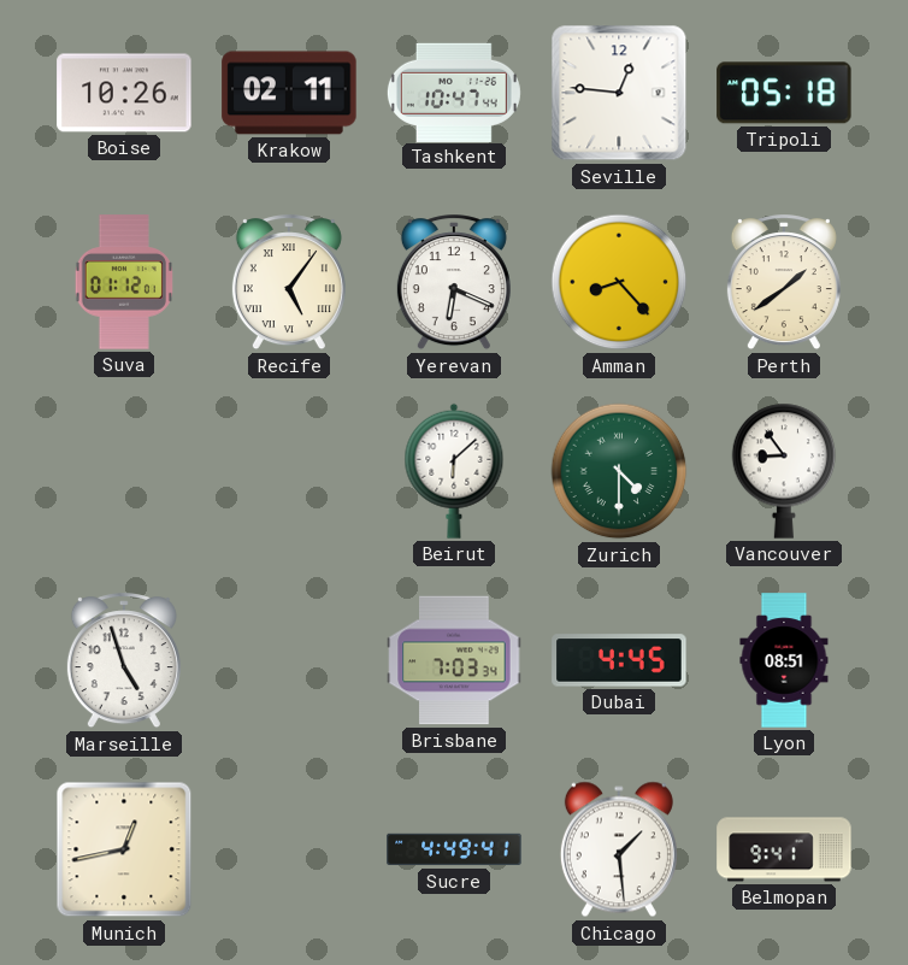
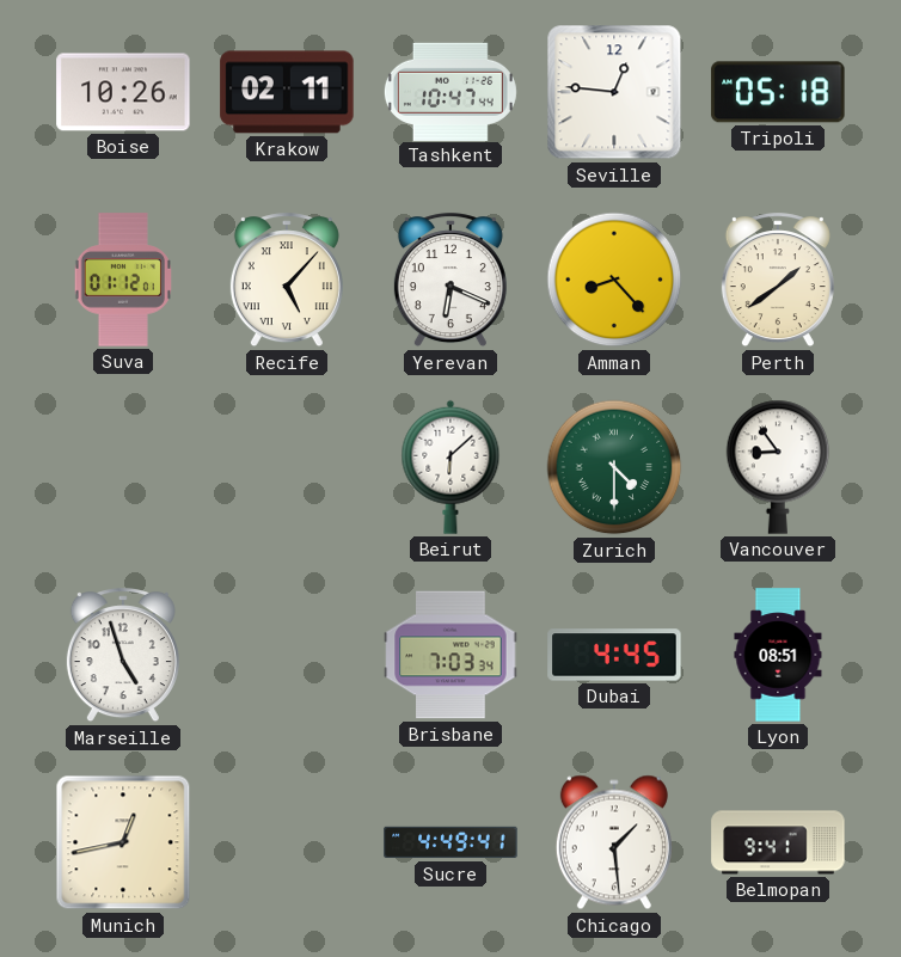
Recife: 5:06 -> 5:07
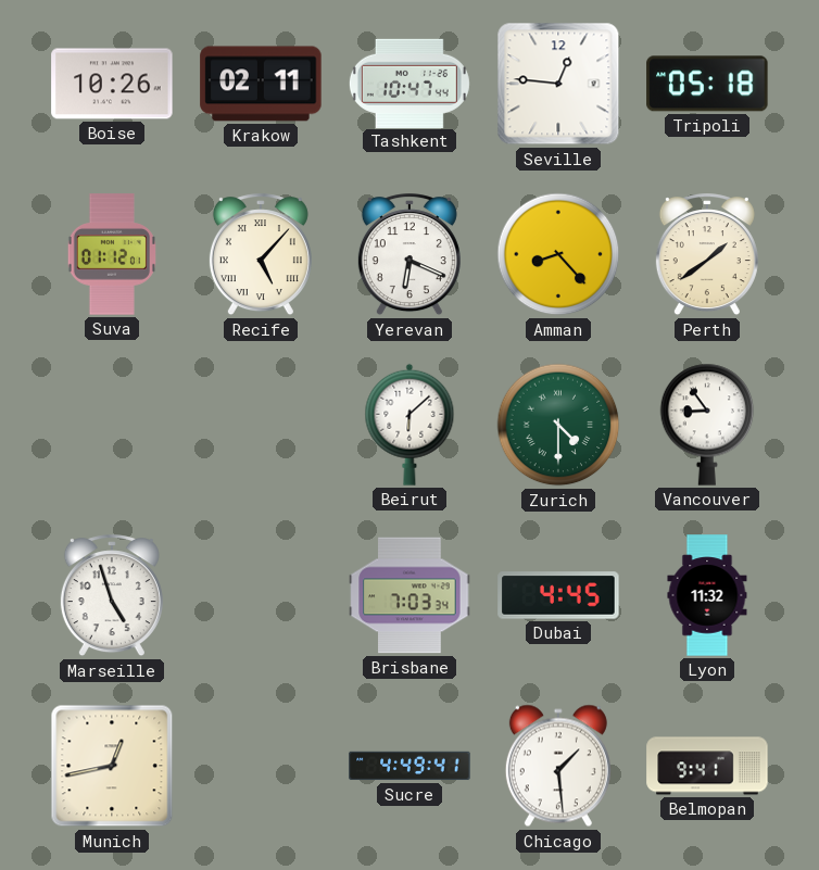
Lyon: 08:51 -> 11:32
